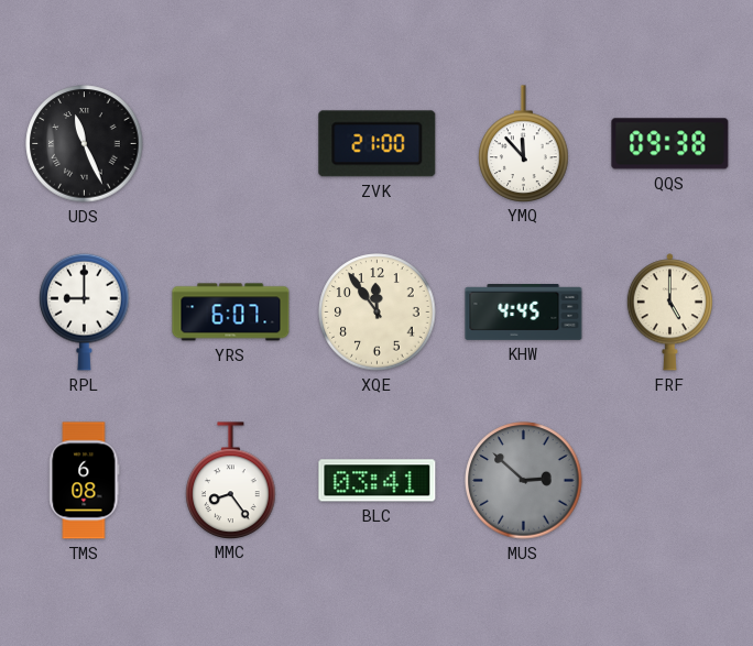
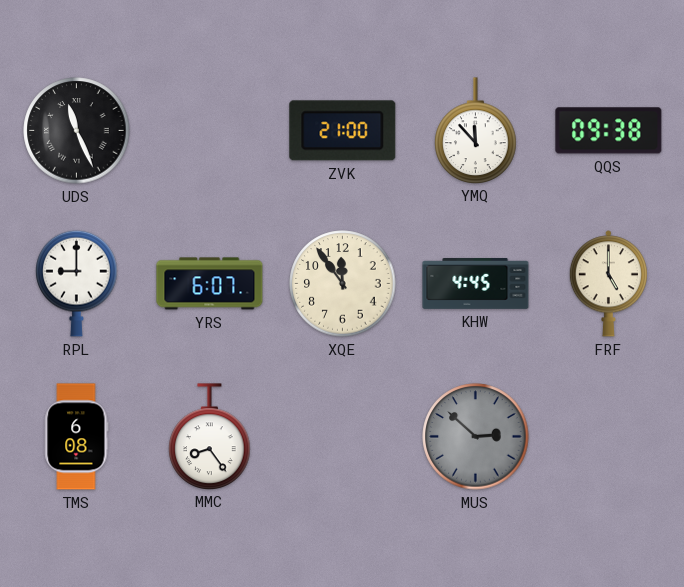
BLC: 03:41 -> none
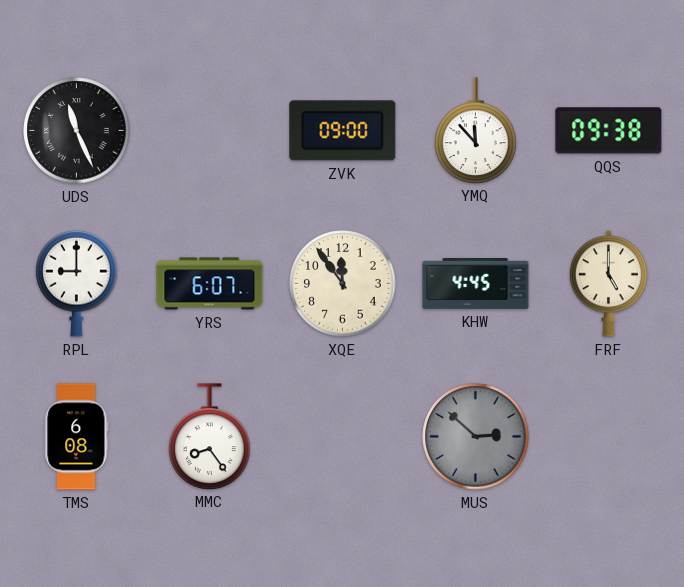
ZVK: 21:00 -> 09:00
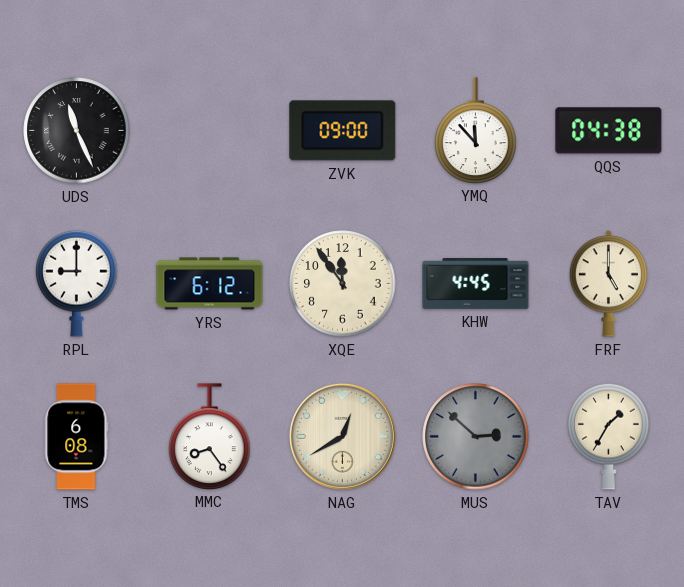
QQS: 09:38 -> 04:38
YRS: 6:07 -> 6:12
NAG: none -> 12:40
TAV: none -> 1:35
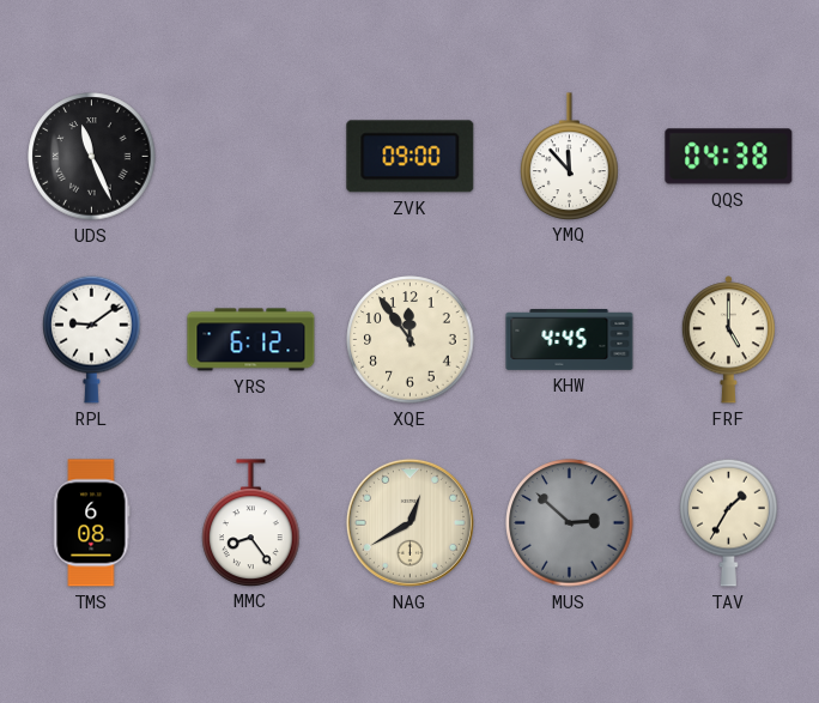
RPL: 9:00 -> 9:09
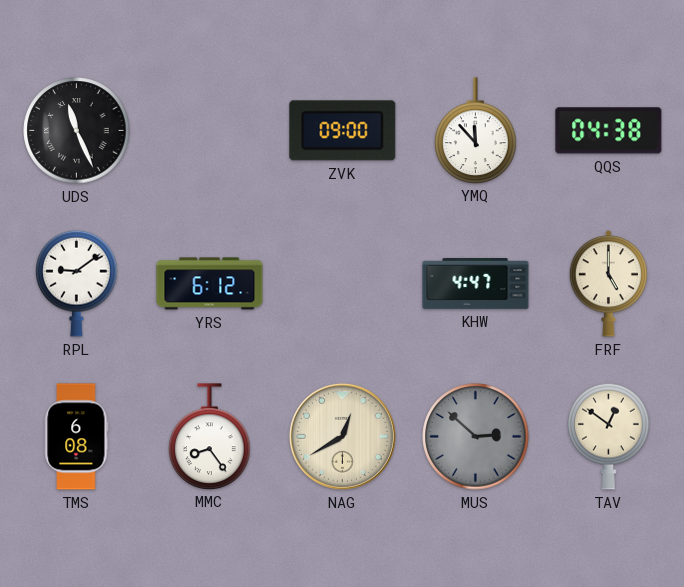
XQE: 11:54 -> none
KHW: 4:45 -> 4:47
TAV: 1:35 -> 12:51
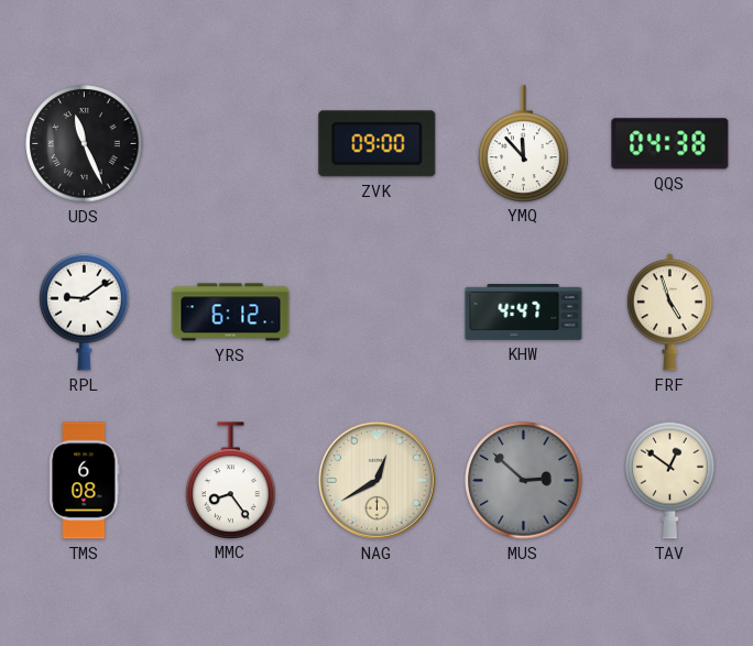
FRF: 5:00 -> 4:57
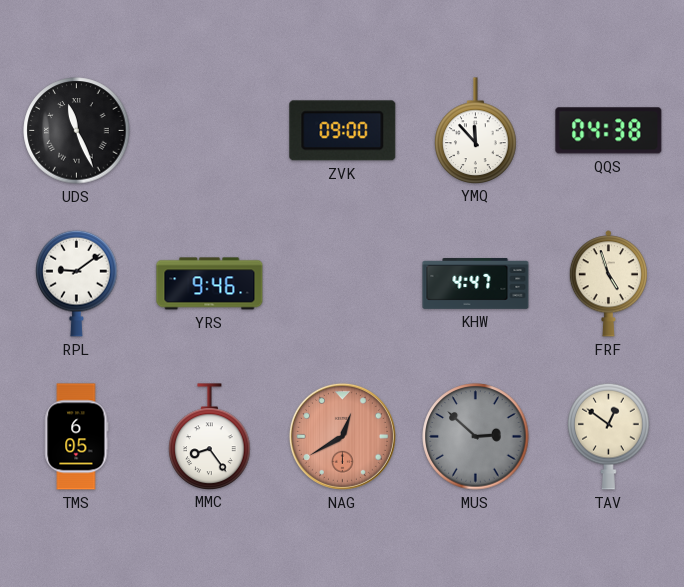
YRS: 6:12 -> 9:46
TMS: 6:08 -> 6:05
NAG dial: cream -> salmon
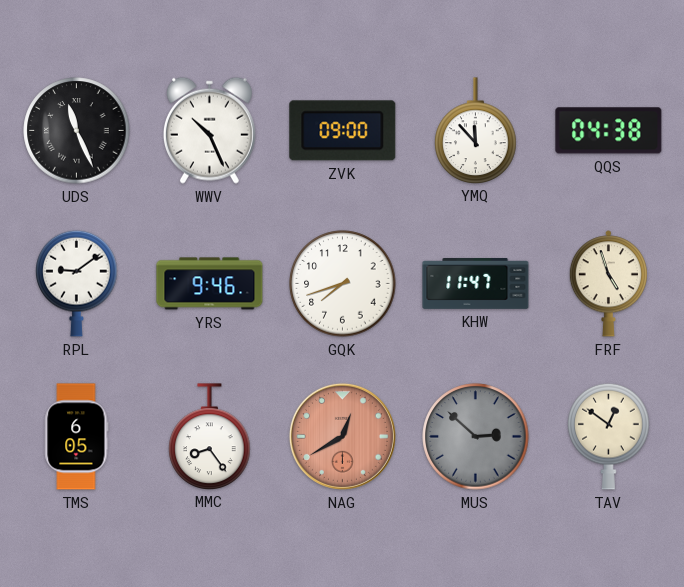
WWV: none -> 10:26
GQK: none -> 7:42
KHW: 4:47 -> 11:47
